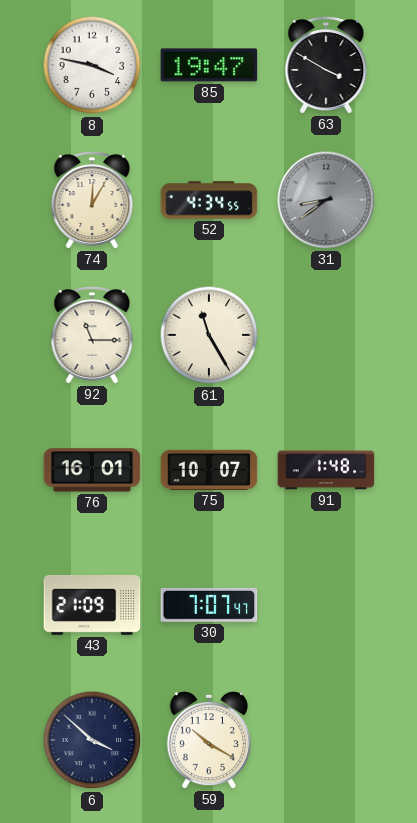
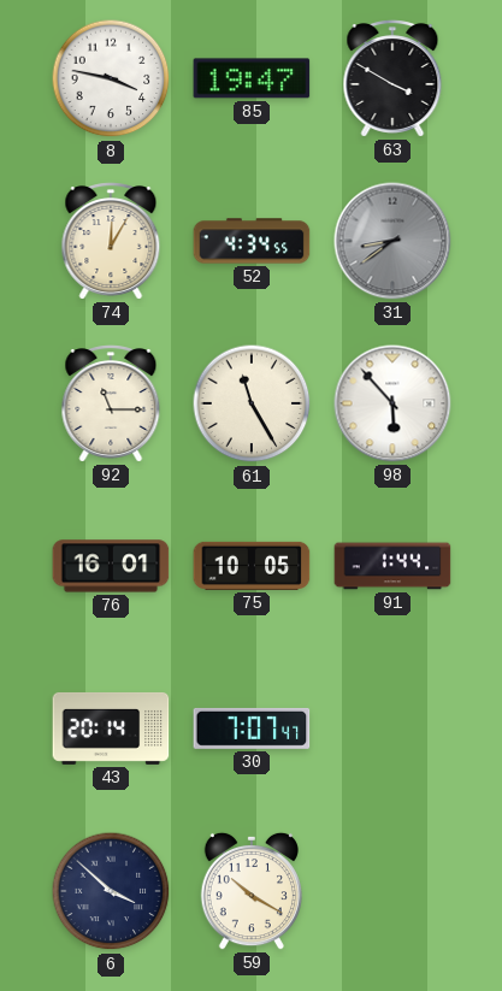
98: none -> 5:53
75: 10:07 -> 10:05
91: 1:48 -> 1:44
43: 21:09 -> 20:14
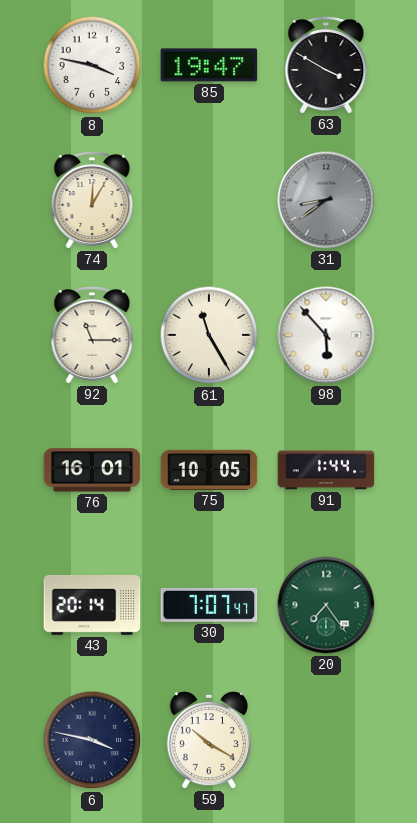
52: 4:34 -> none
20: none -> 7:24
6: 3:52 -> 3:47
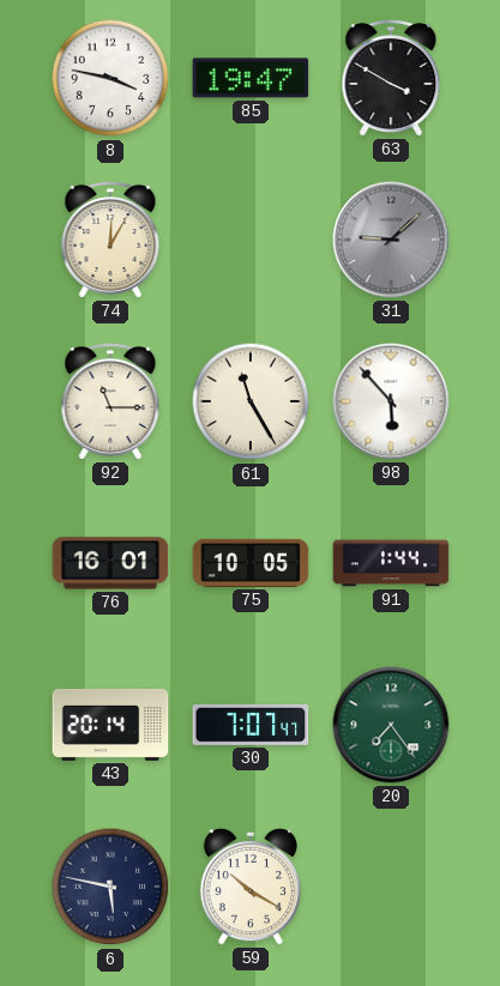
31: 8:39 -> 9:08
6: 3:47 -> 5:47
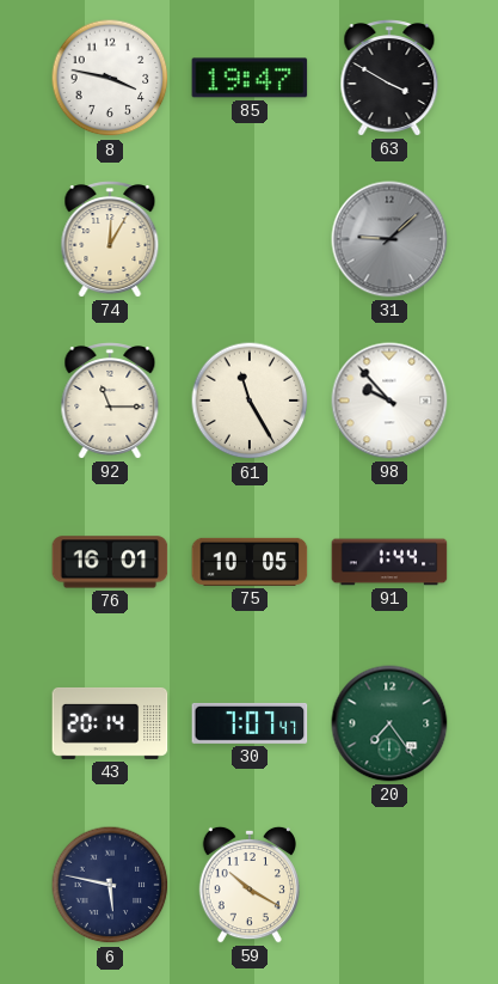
98: 5:53 -> 9:53
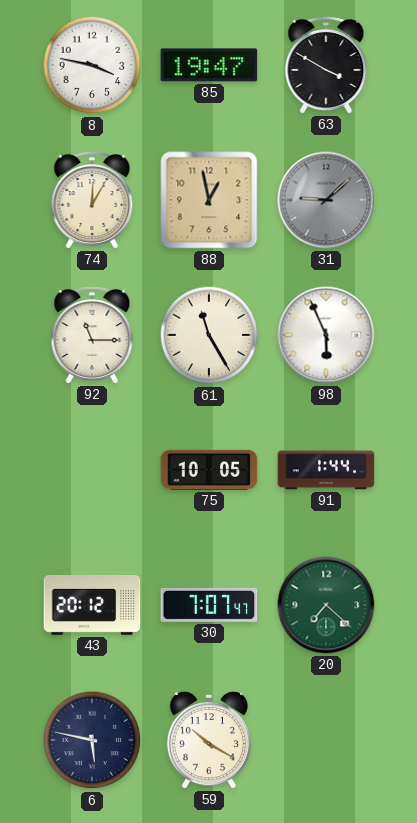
88: none -> 12:58
98: 9:53 -> 5:56
76: 16:01 -> none
43: 20:14 -> 20:12
20: 7:24 -> 7:22
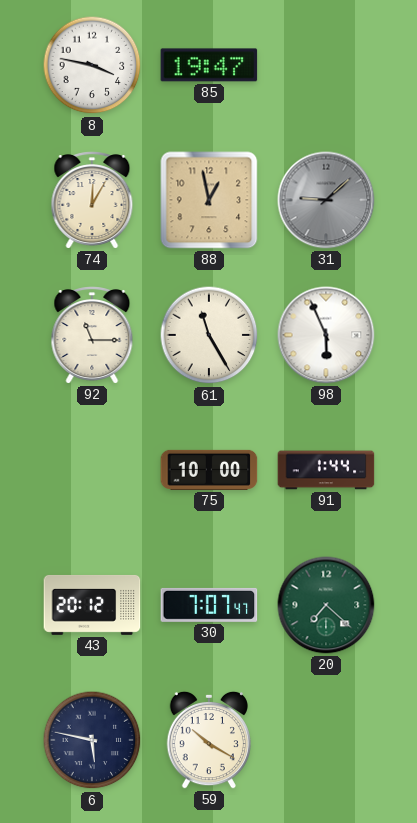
63: 3:50 -> none
75: 10:05 -> 10:00
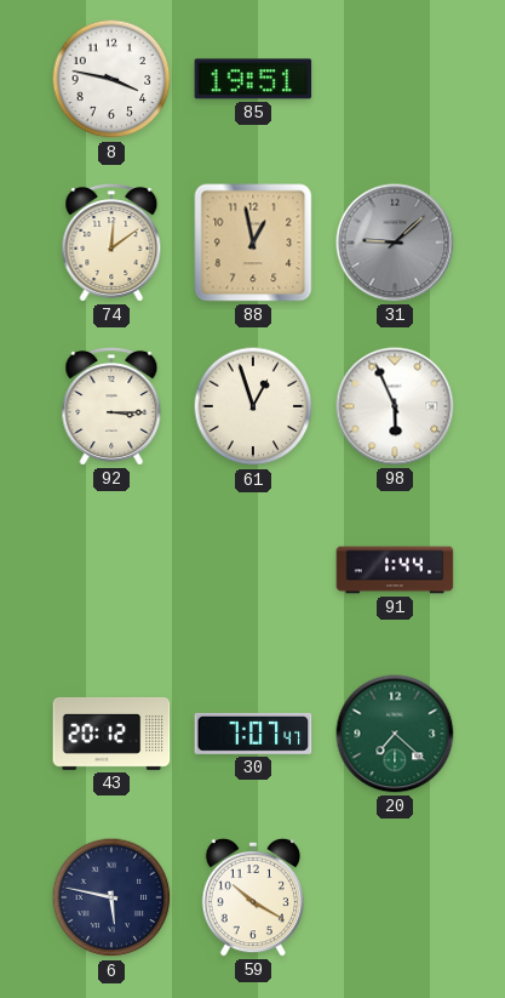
85: 19:47 -> 19:51
74: 12:05 -> 12:09
92: 11:15 -> 3:15
61: 11:25 -> 12:57
75: 10:00 -> none
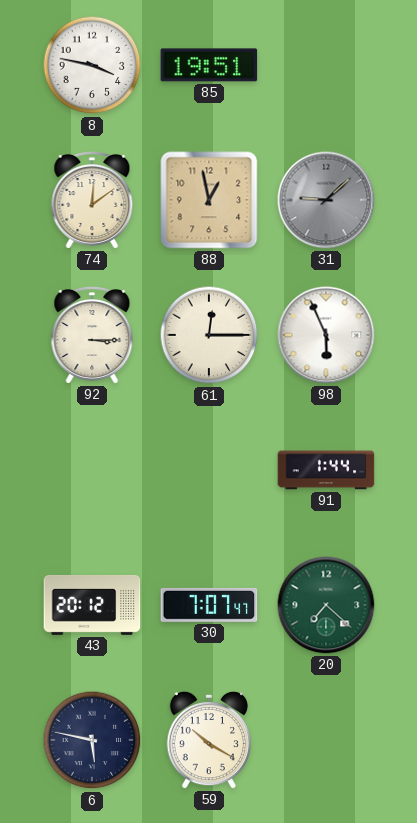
61: 12:57 -> 12:15
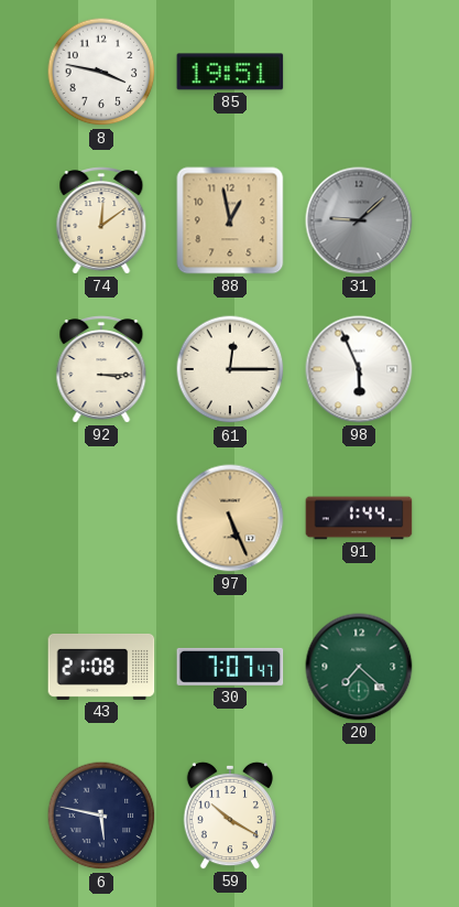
97: none -> 5:26
43: 20:12 -> 21:08
